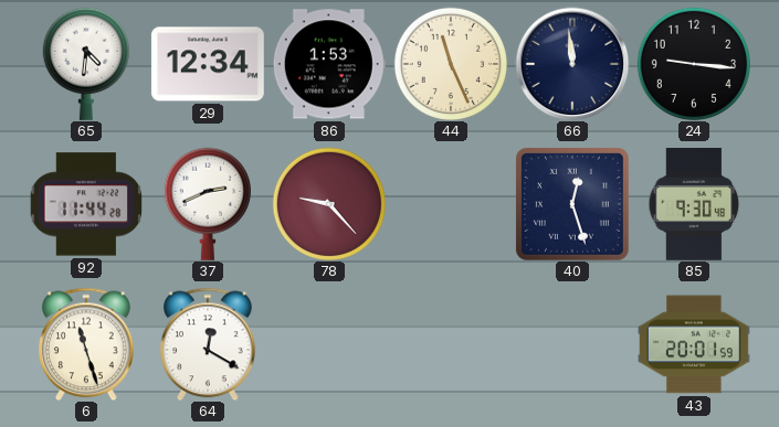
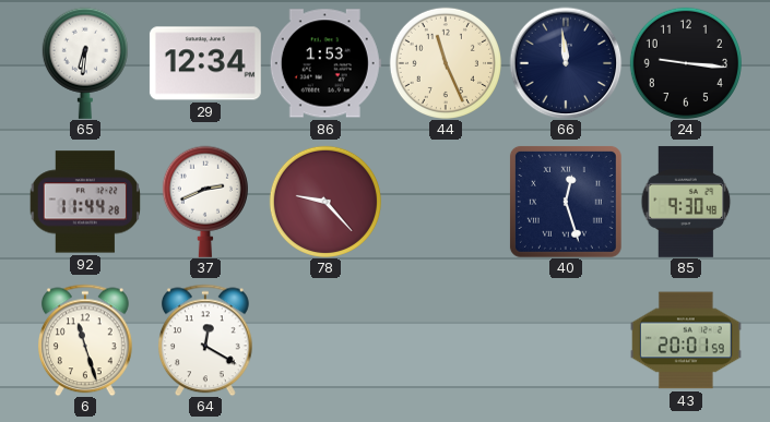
65: 4:31 -> 6:31
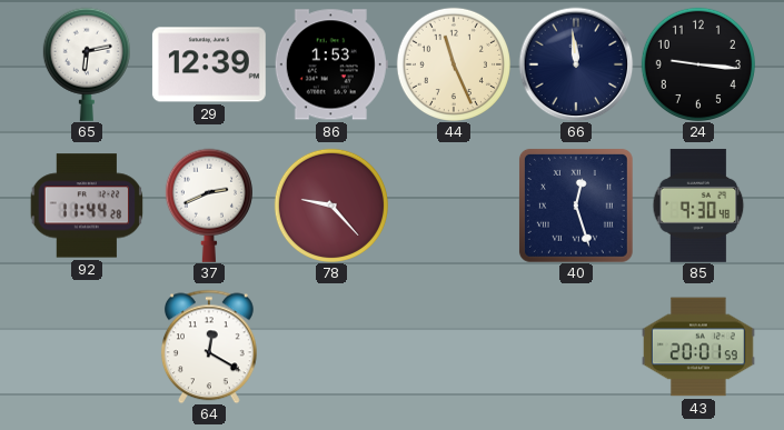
65: 6:31 -> 6:13
29: 12:34 -> 12:39
6: 11:27 -> none
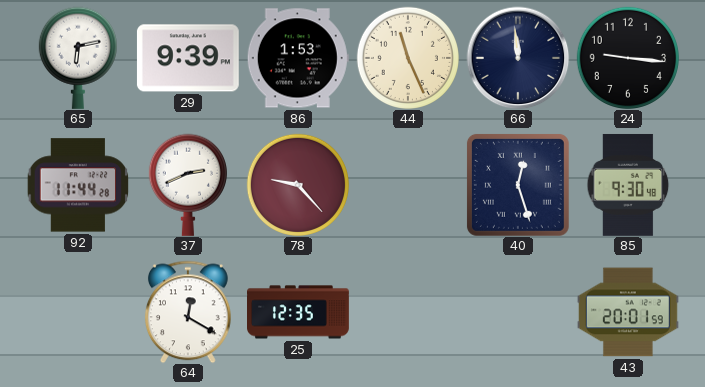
29: 12:39 -> 9:39
25: none -> 12:35
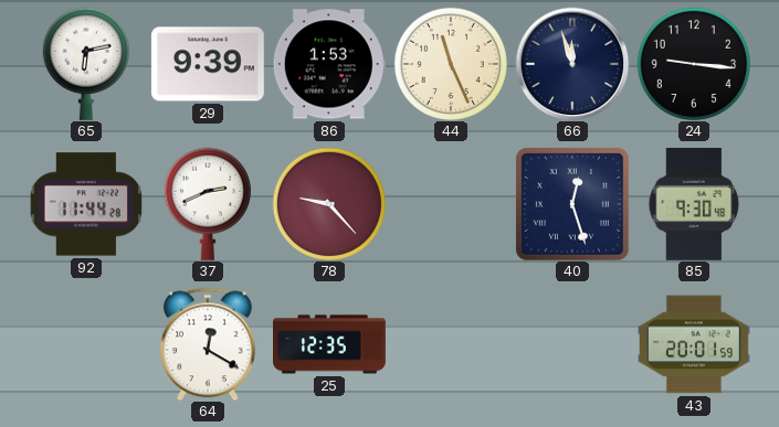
66: 11:59 -> 11:57
